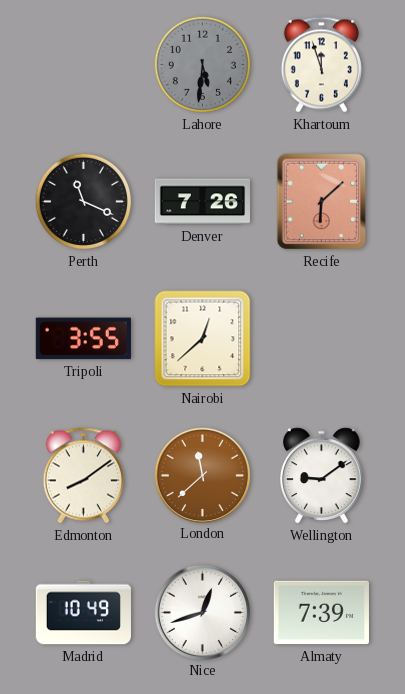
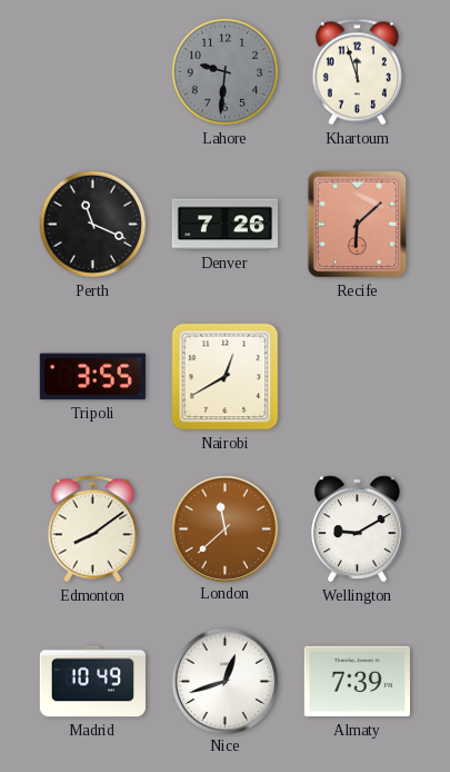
Lahore: 5:31 -> 9:31
Nairobi: 12:38 -> 12:40
Wellington: 9:09 -> 9:10
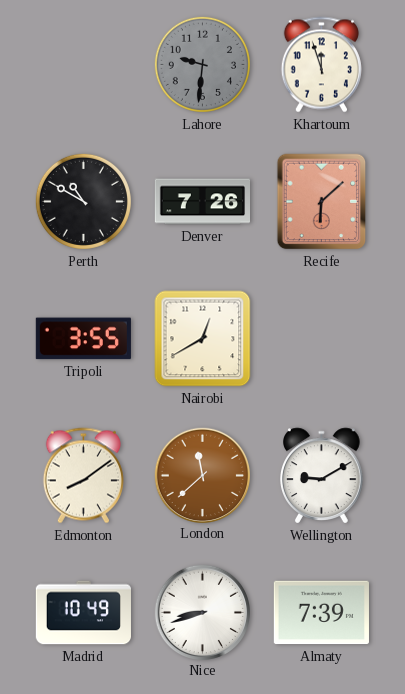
Perth: 11:19 -> 10:50
Nice: 12:42 -> 8:42
